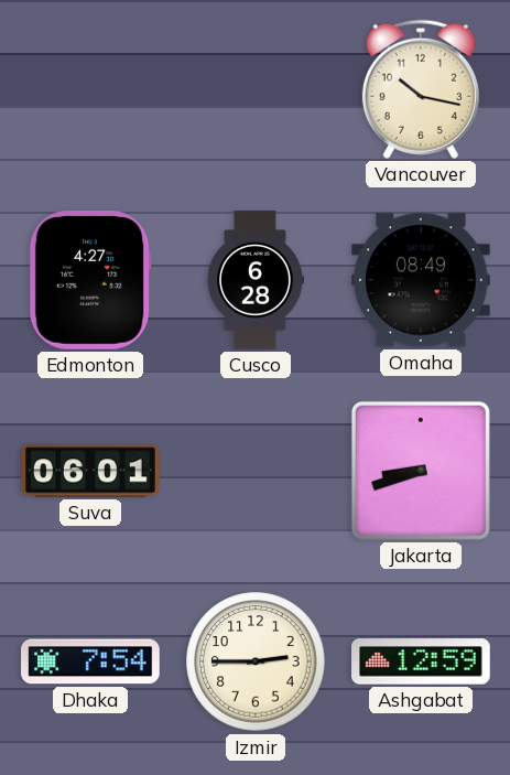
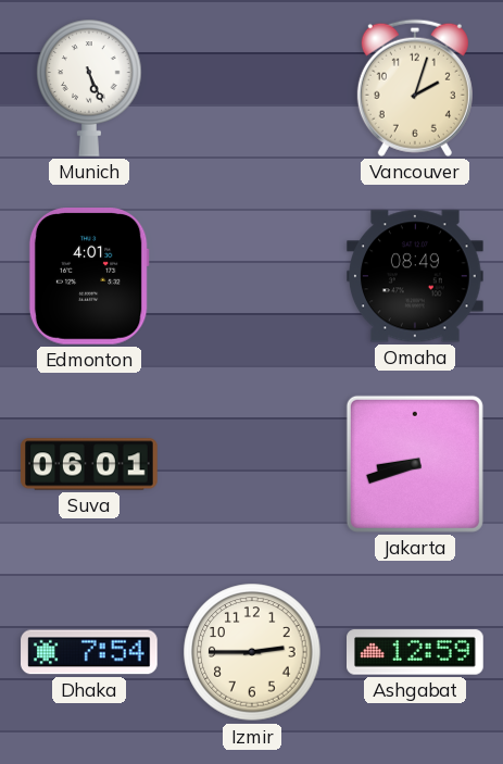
Munich: none -> 5:26
Vancouver: 10:17 -> 2:03
Edmonton: 4:27 -> 4:01
Cusco: 6:28 -> none
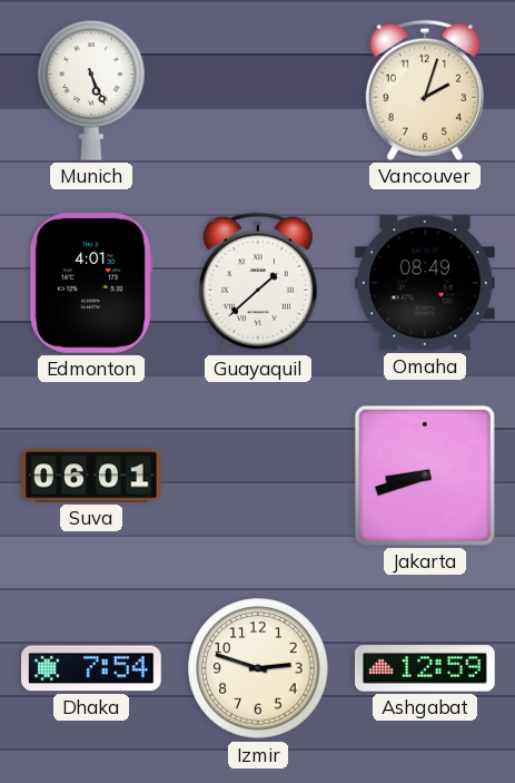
Guayaquil: none -> 1:38
Izmir: 2:45 -> 2:48
